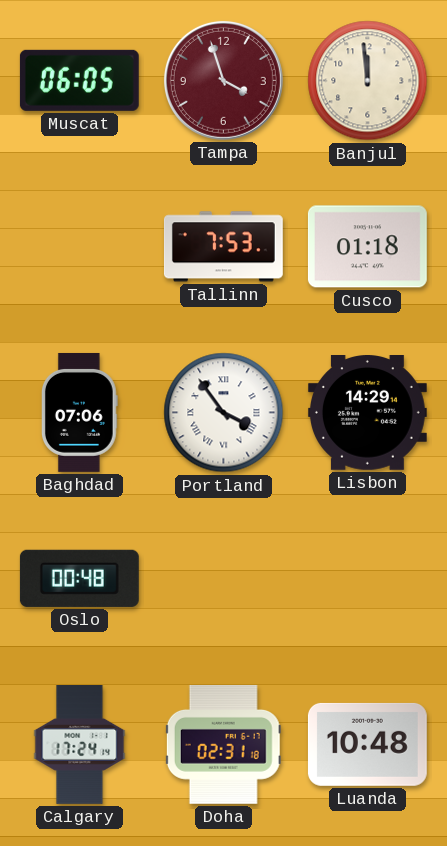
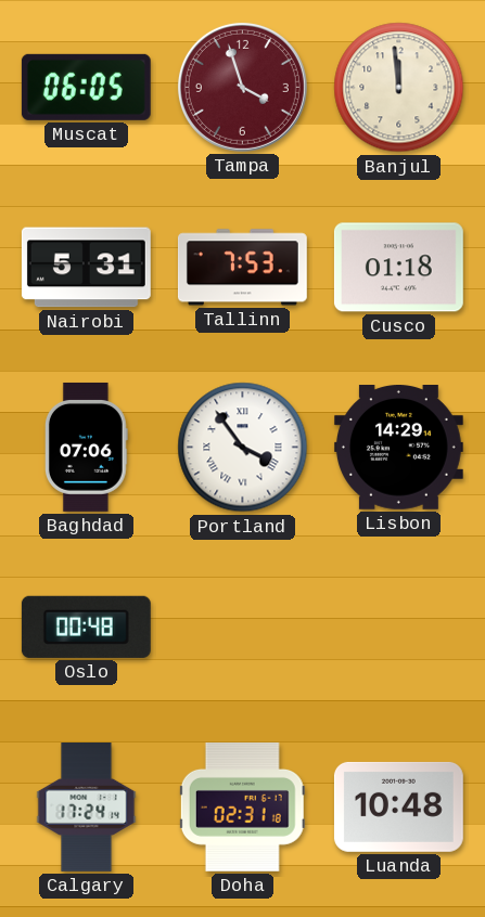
Nairobi: none -> 5:31
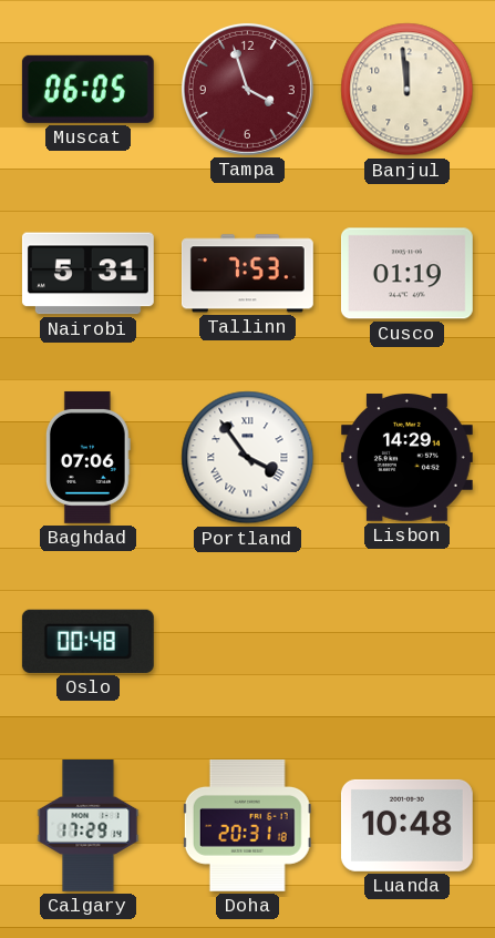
Cusco: 01:18 -> 01:19
Calgary: 17:24 -> 17:29
Doha: 02:31 -> 20:31
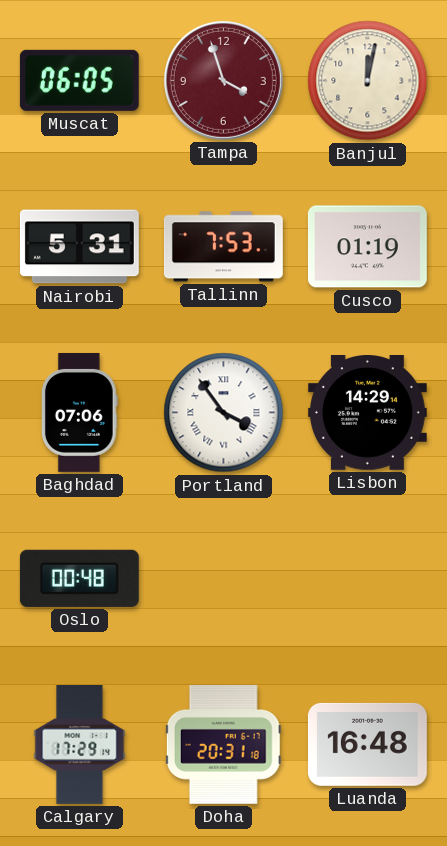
Banjul: 11:59 -> 12:02
Luanda: 10:48 -> 16:48
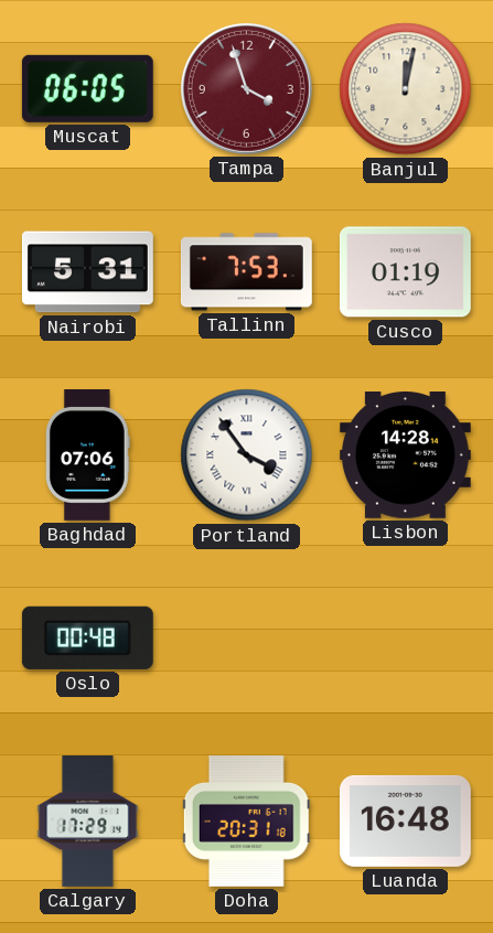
Lisbon: 14:29 -> 14:28
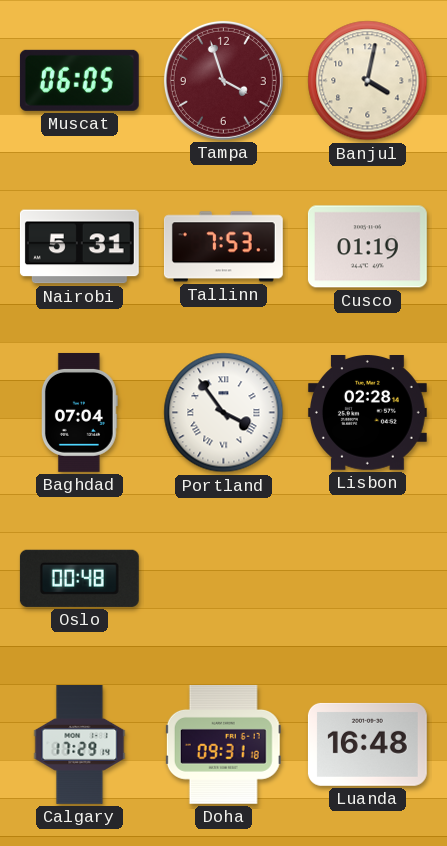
Banjul: 12:02 -> 4:02
Baghdad: 07:06 -> 07:04
Lisbon: 14:28 -> 02:28
Doha: 20:31 -> 09:31
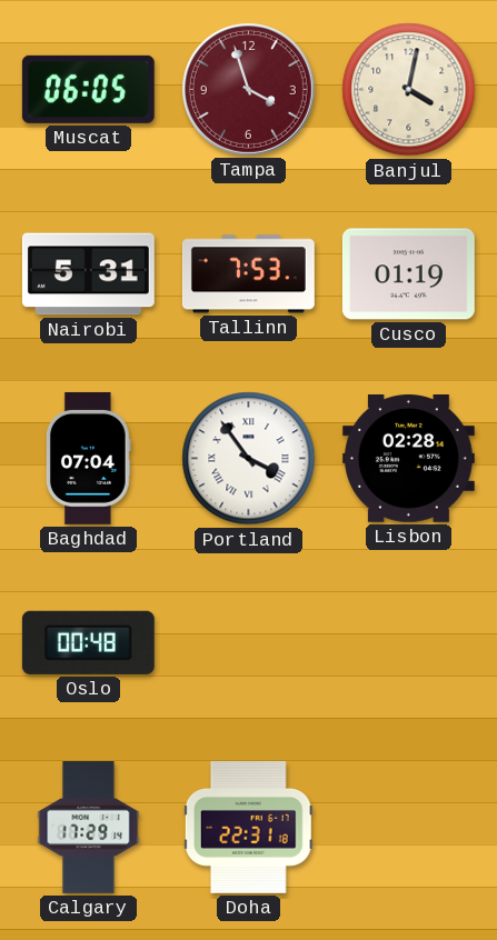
Doha: 09:31 -> 22:31
Luanda: 16:48 -> none
